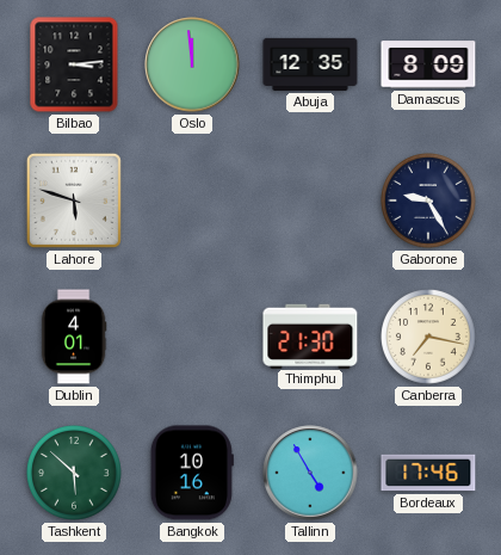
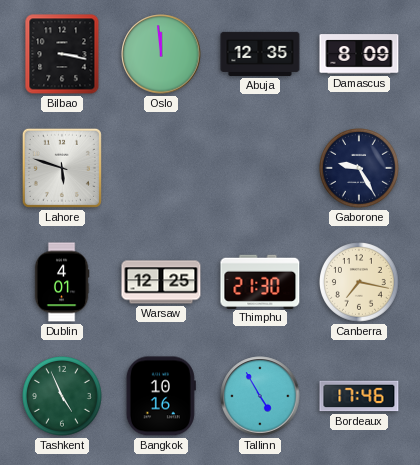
Bilbao: 3:14 -> 3:17
Warsaw: none -> 12:25
Tashkent: 5:52 -> 4:56
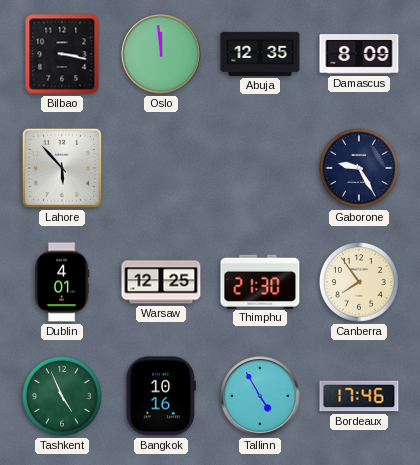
Lahore: 5:48 -> 5:53
Canberra: 7:17 -> 7:54
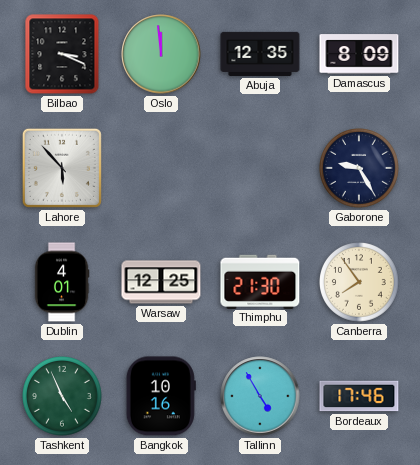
Bilbao: 3:17 -> 3:19
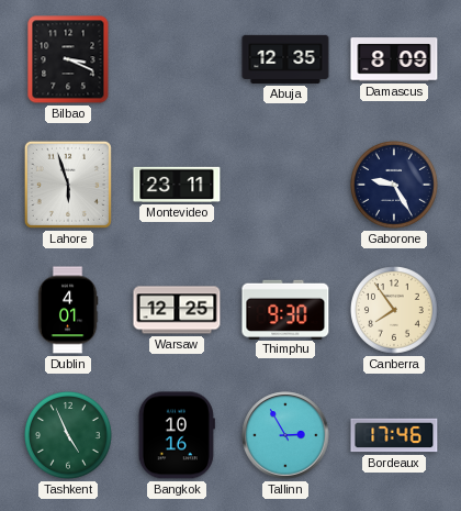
Oslo: 11:59 -> none
Lahore: 5:53 -> 5:57
Montevideo: none -> 23:11
Thimphu: 21:30 -> 9:30
Tallinn: 4:55 -> 2:55
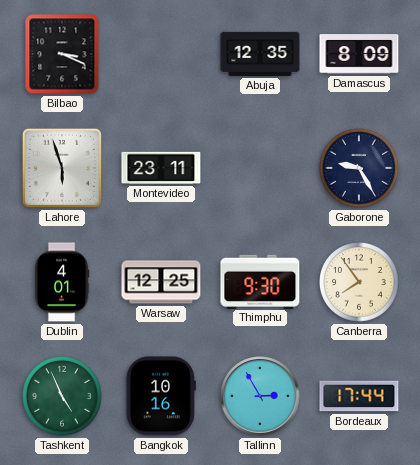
Bordeaux: 17:46 -> 17:44
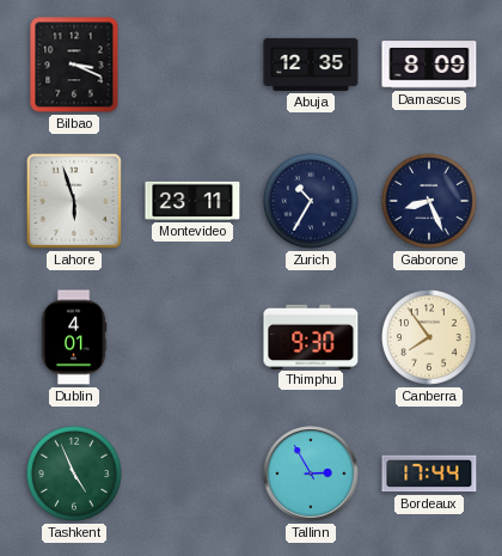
Zurich: none -> 10:35
Gaborone: 9:25 -> 8:26
Warsaw: 12:25 -> none
Bangkok: 10:16 -> none
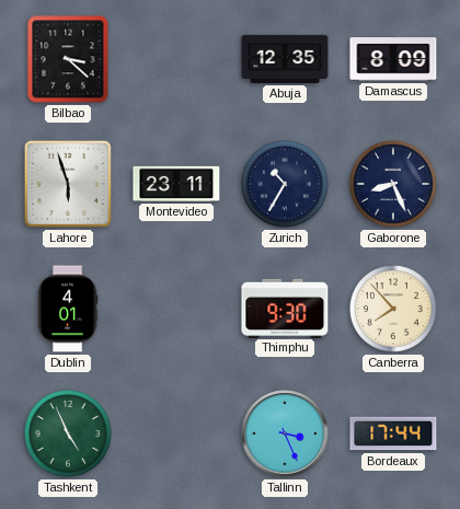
Bilbao: 3:19 -> 3:22
Canberra: 7:54 -> 7:53
Tallinn: 2:55 -> 3:26
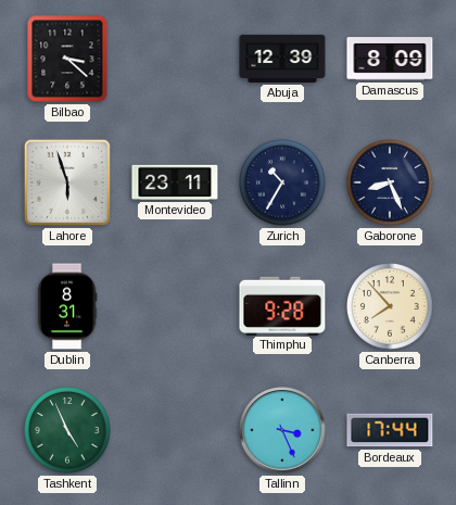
Abuja: 12:35 -> 12:39
Dublin: 4:01 -> 8:31
Thimphu: 9:30 -> 9:28
